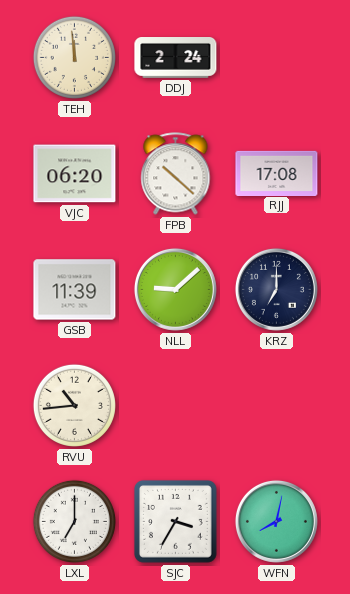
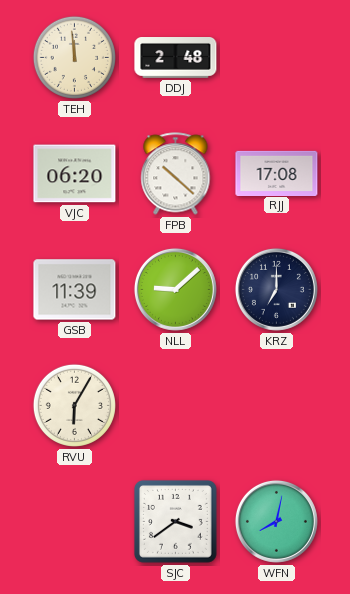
DDJ: 2:24 -> 2:48
RVU: 10:44 -> 6:05
LXL: 7:00 -> none
SJC: 3:35 -> 3:39
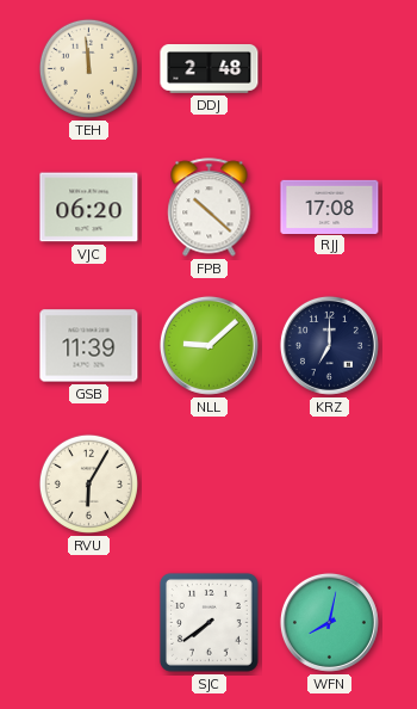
SJC: 3:39 -> 7:39
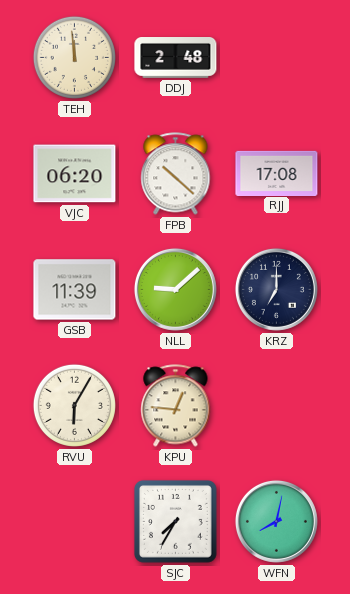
KPU: none -> 12:46
SJC: 7:39 -> 7:35
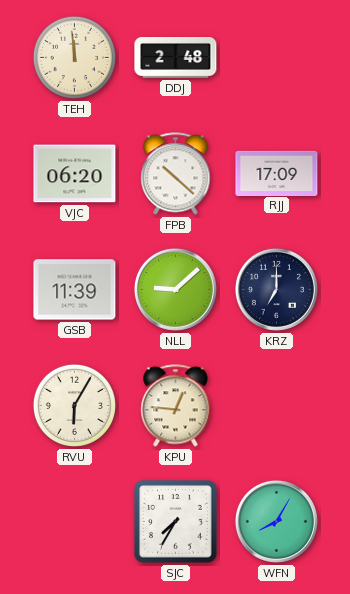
RJJ: 17:08 -> 17:09
WFN: 8:02 -> 8:05
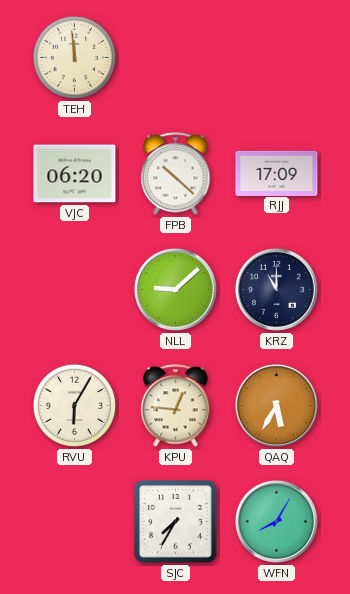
DDJ: 2:48 -> none
GSB: 11:39 -> none
KRZ: 7:00 -> 11:00
QAQ: none -> 5:35
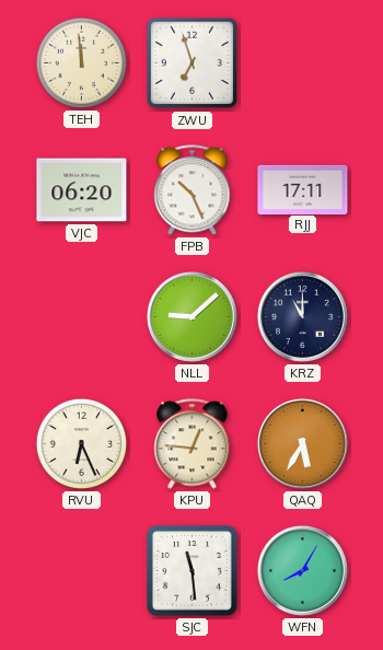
ZWU: none -> 6:57
FPB: 10:22 -> 10:26
RJJ: 17:09 -> 17:11
RVU: 6:05 -> 6:26
SJC: 7:35 -> 11:29
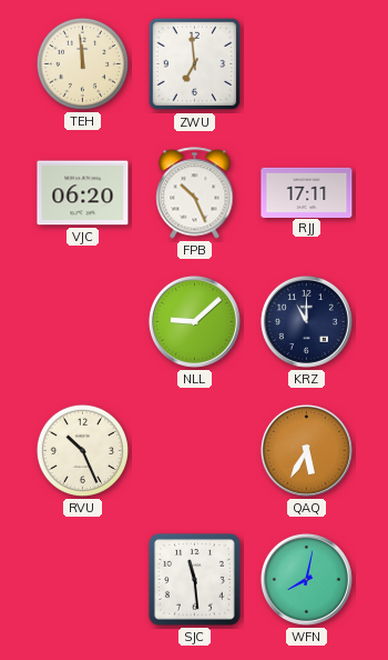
ZWU: 6:57 -> 6:59
RVU: 6:26 -> 10:26
KPU: 12:46 -> none
WFN: 8:05 -> 8:02
